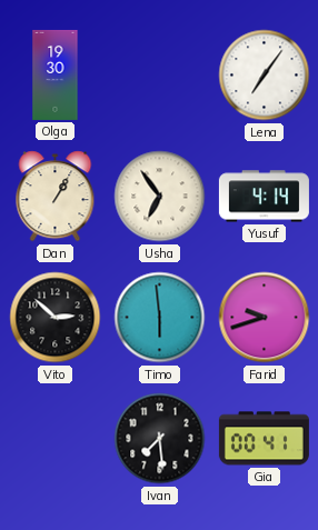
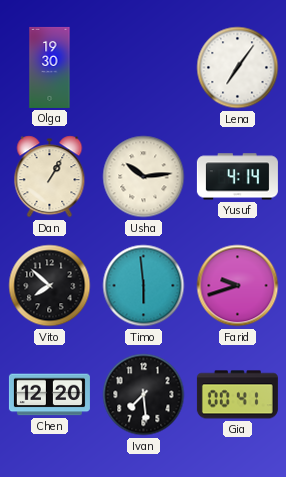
Usha: 6:54 -> 10:14
Vito: 2:52 -> 7:52
Chen: none -> 12:20
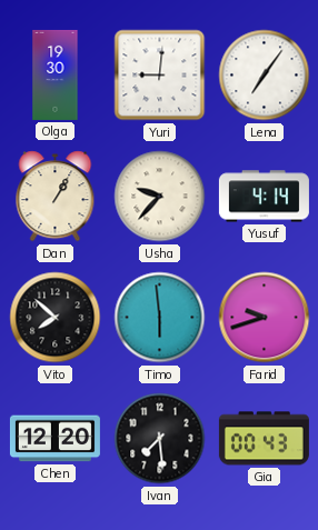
Yuri: none -> 9:01
Usha: 10:14 -> 9:37
Gia: 00:41 -> 00:43
